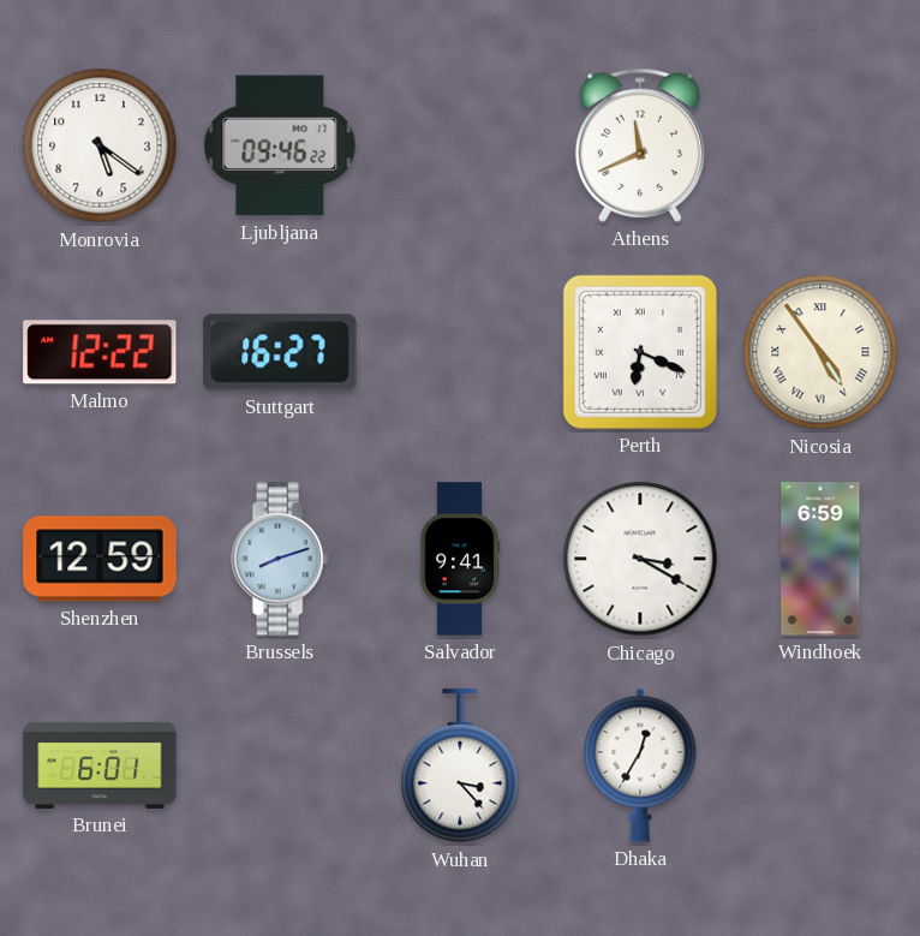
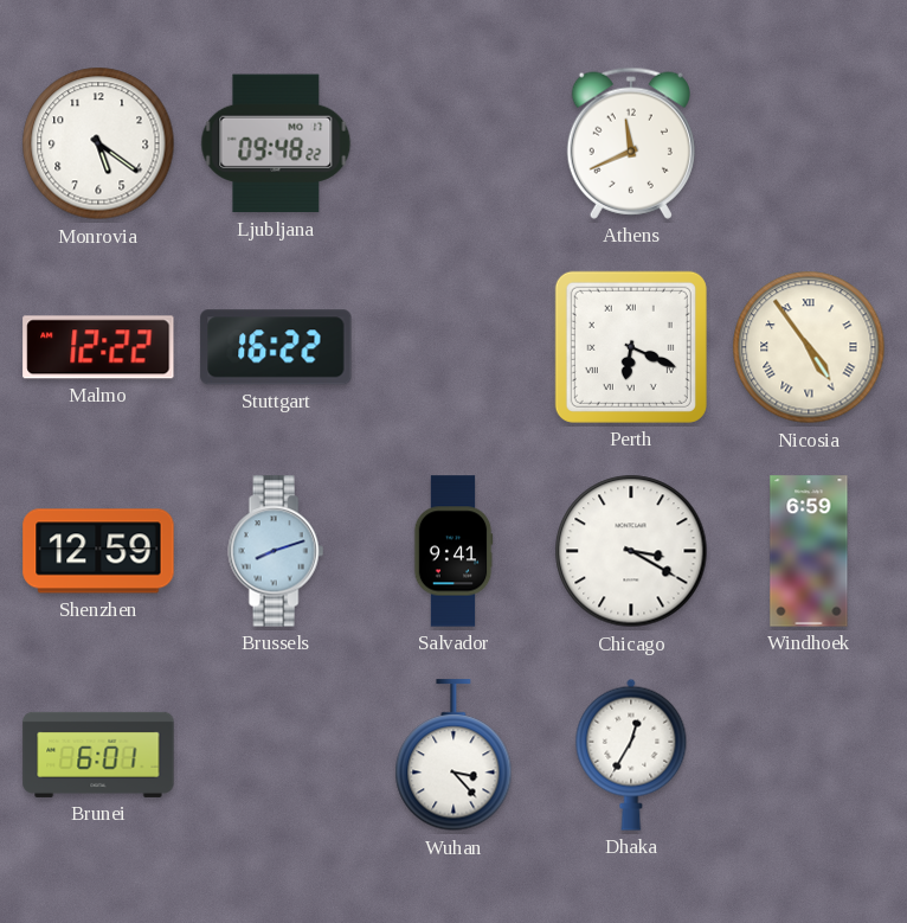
Ljubljana: 09:46 -> 09:48
Stuttgart: 16:27 -> 16:22
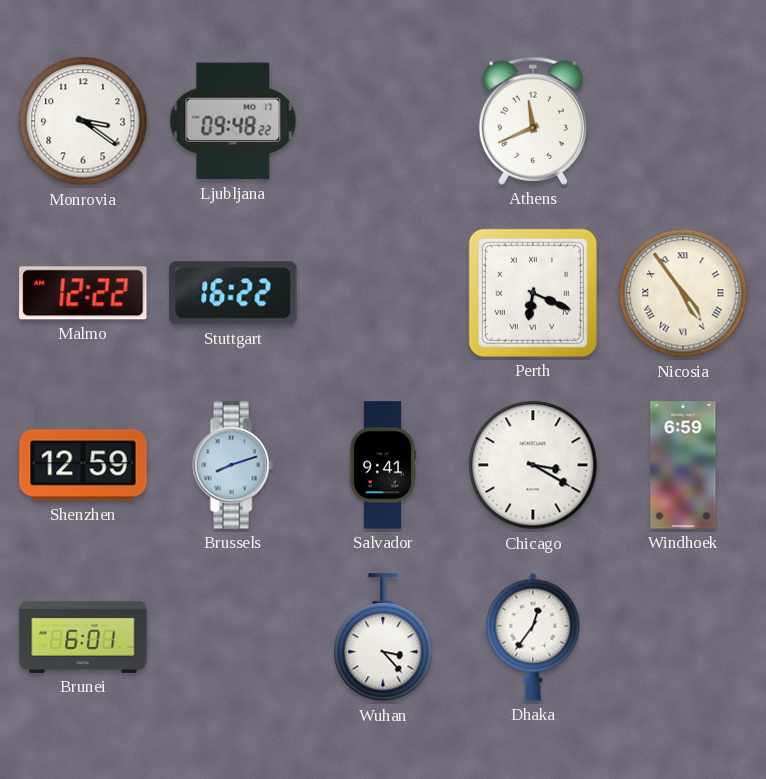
Monrovia: 5:21 -> 3:21
Dhaka: 12:35 -> 12:36
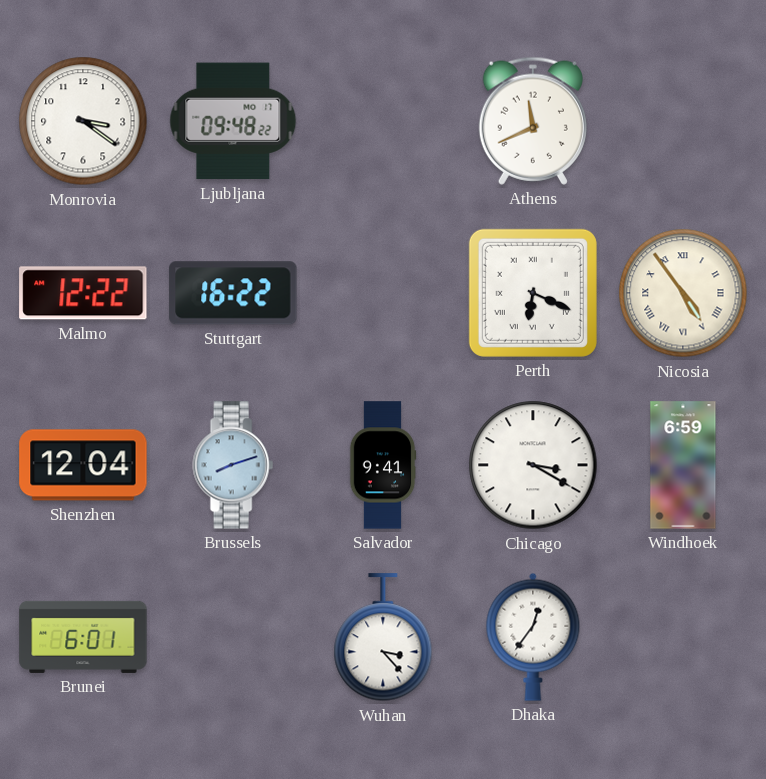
Shenzhen: 12:59 -> 12:04
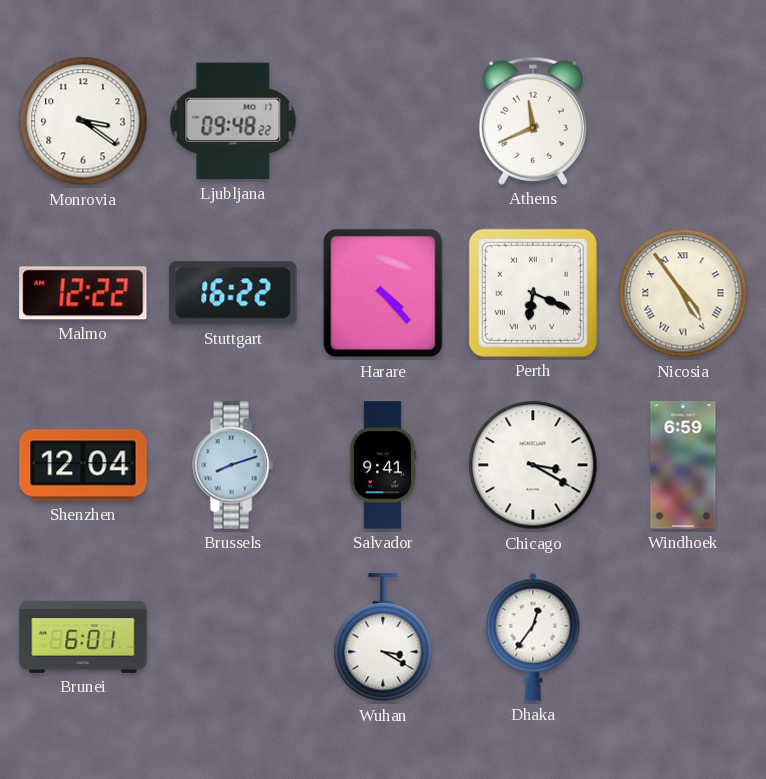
Harare: none -> 4:23
Wuhan: 3:23 -> 3:20
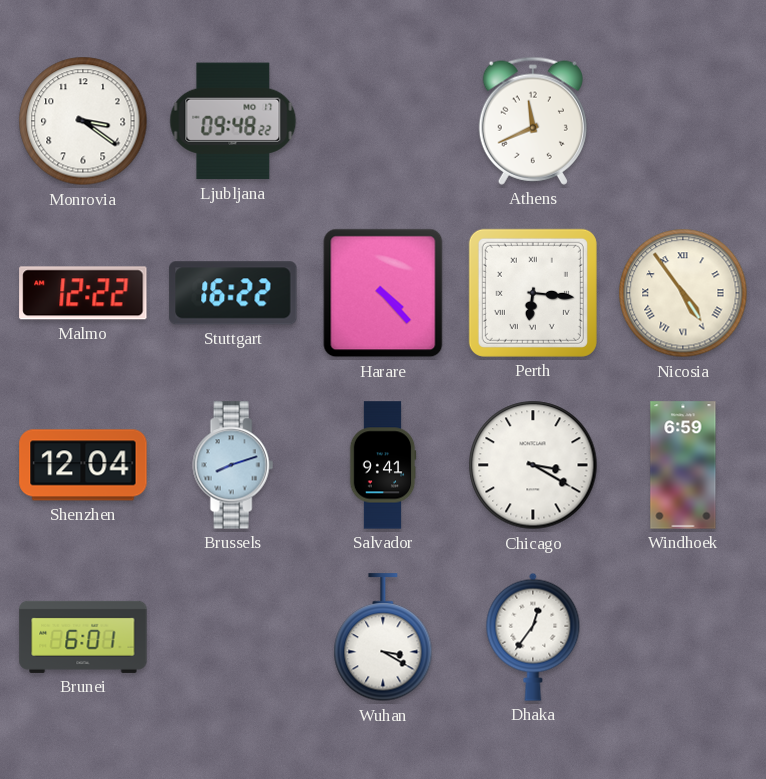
Perth: 6:19 -> 6:16
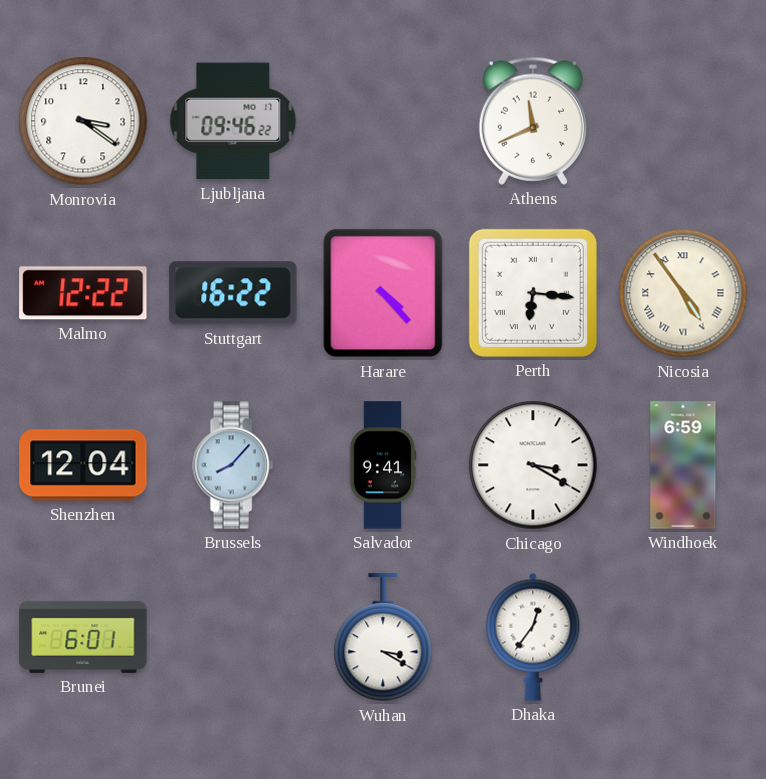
Ljubljana: 09:48 -> 09:46
Brussels: 8:12 -> 8:07
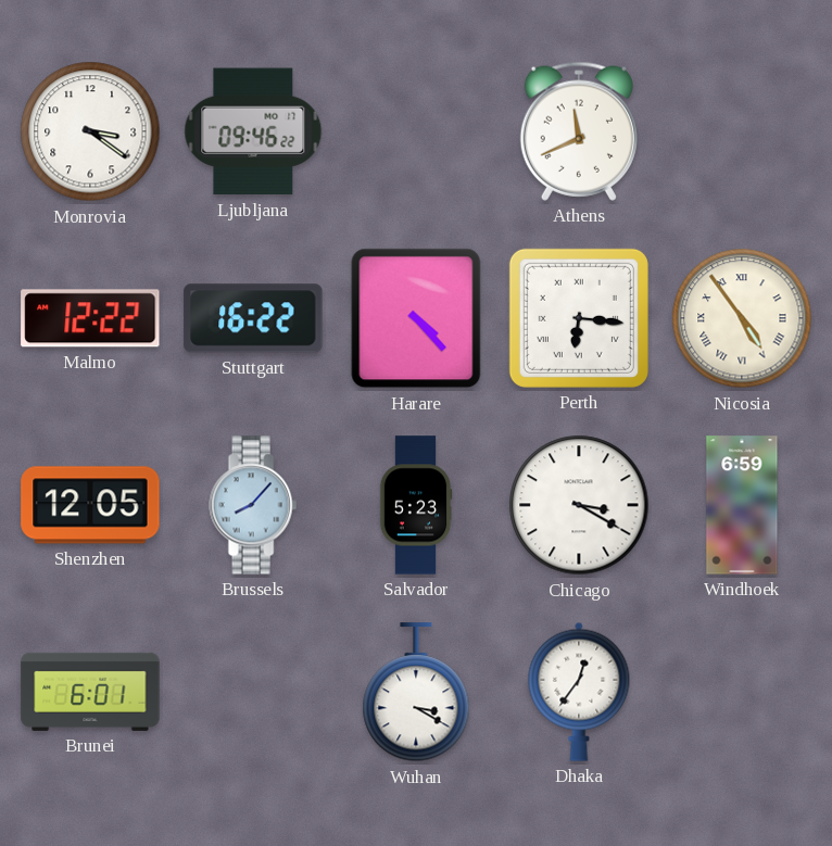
Shenzhen: 12:04 -> 12:05
Salvador: 9:41 -> 5:23
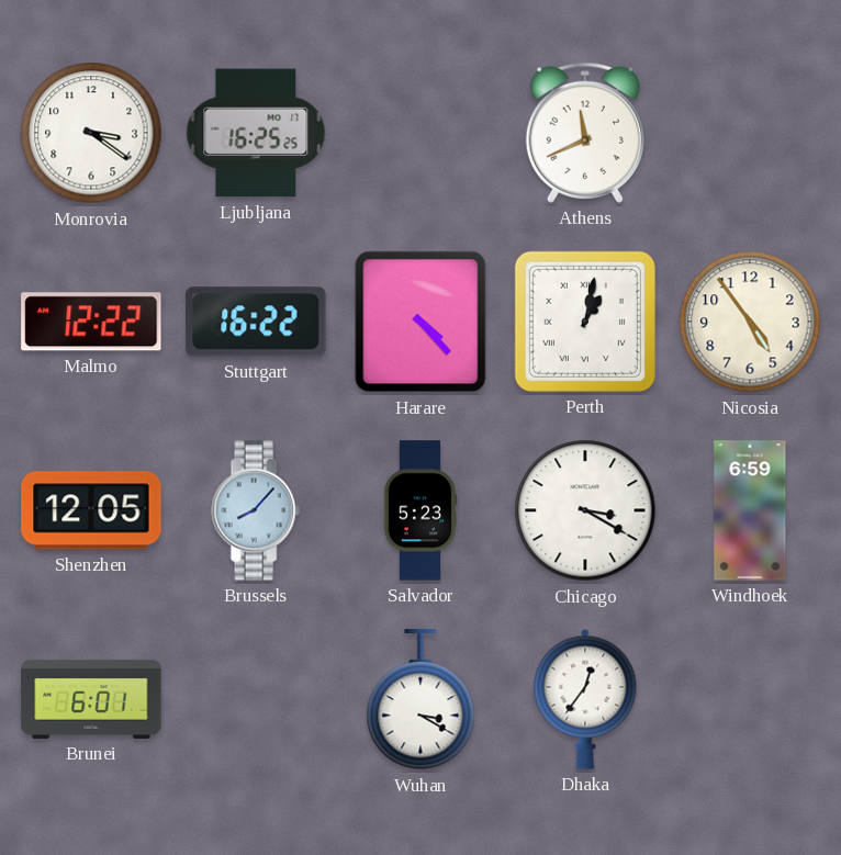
Ljubljana: 09:46 -> 16:25
Perth: 6:16 -> 1:02
Nicosia numerals: Roman -> Arabic
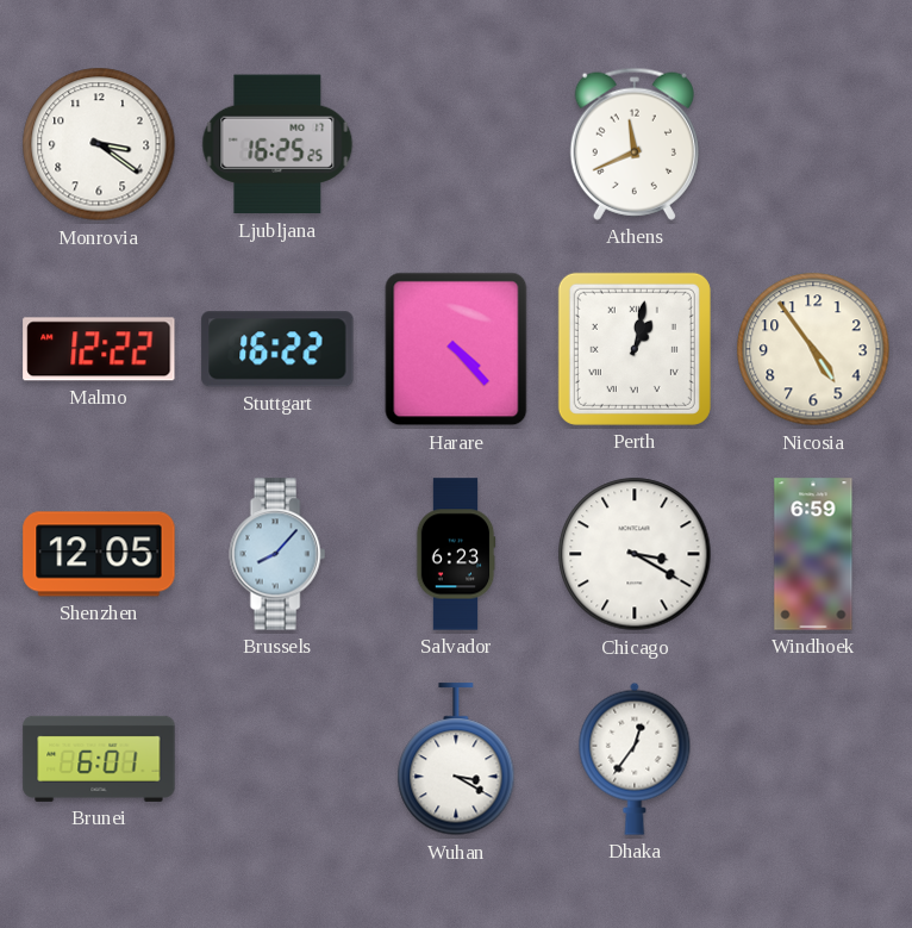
Salvador: 5:23 -> 6:23
